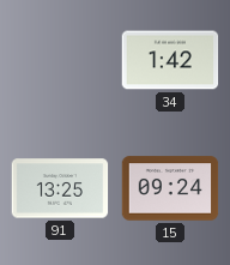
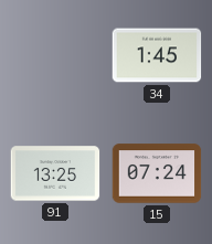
34: 1:42 -> 1:45
15: 09:24 -> 07:24
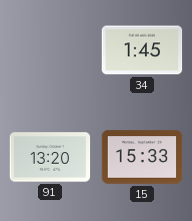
91: 13:25 -> 13:20
15: 07:24 -> 15:33
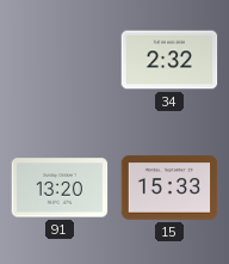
34: 1:45 -> 2:32
